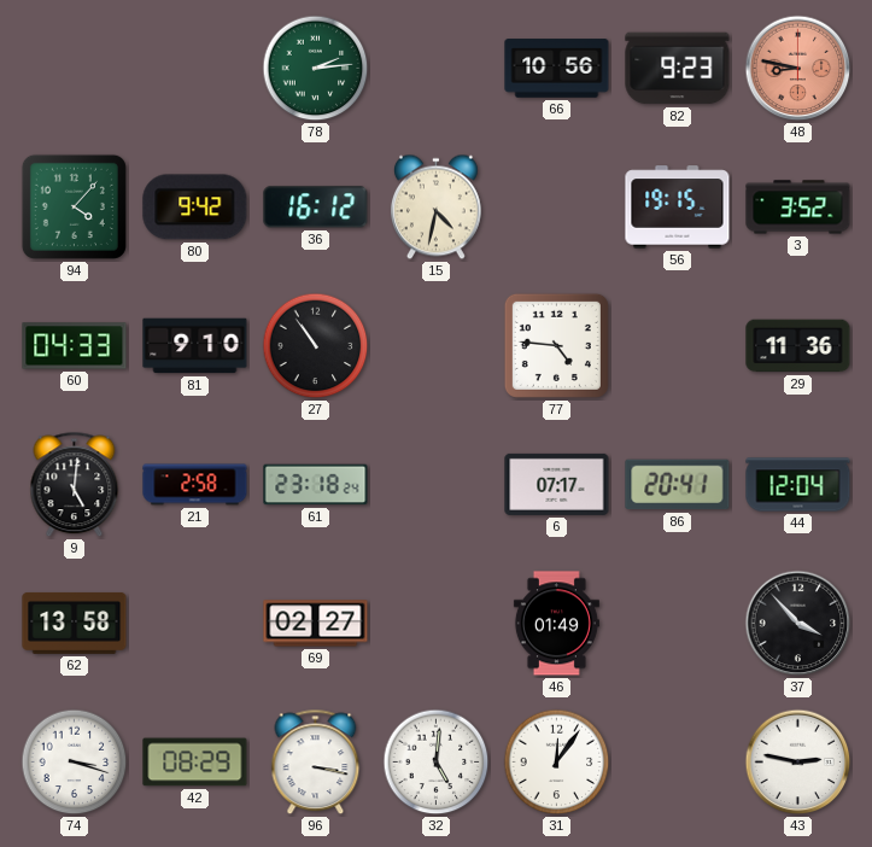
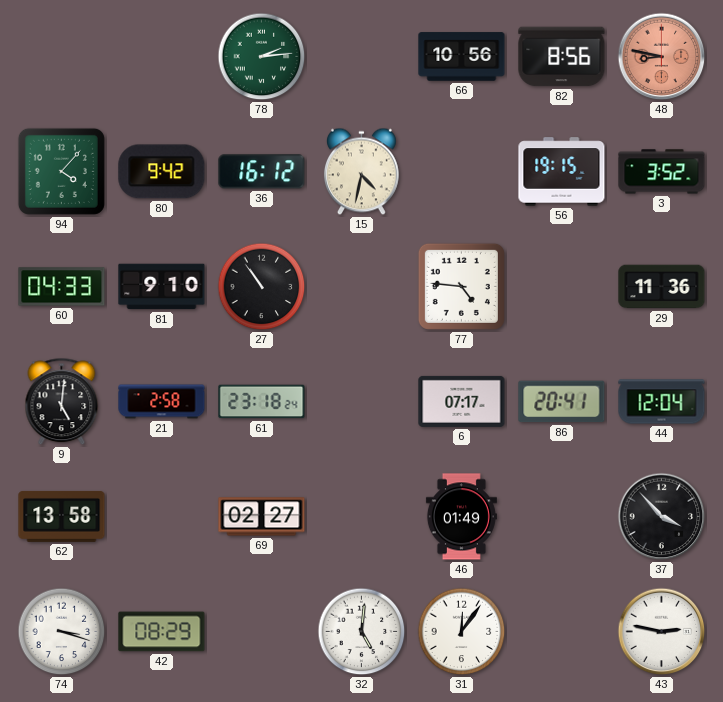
82: 9:23 -> 8:56
96: 3:17 -> none
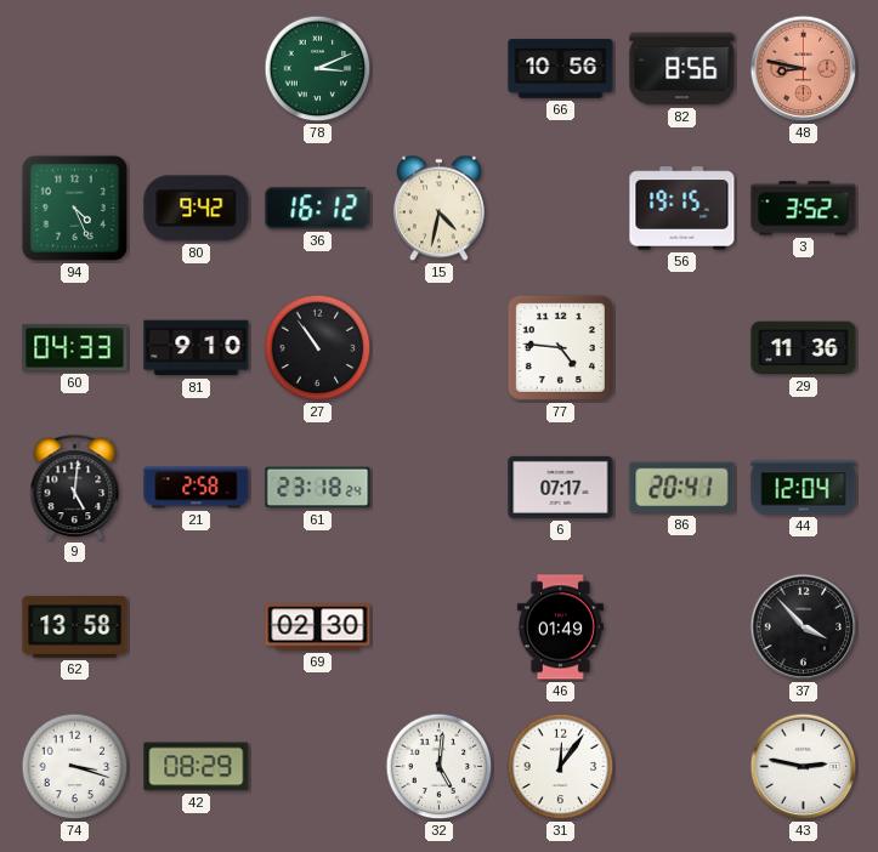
78: 2:14 -> 3:11
94: 4:07 -> 4:26
69: 02:27 -> 02:30
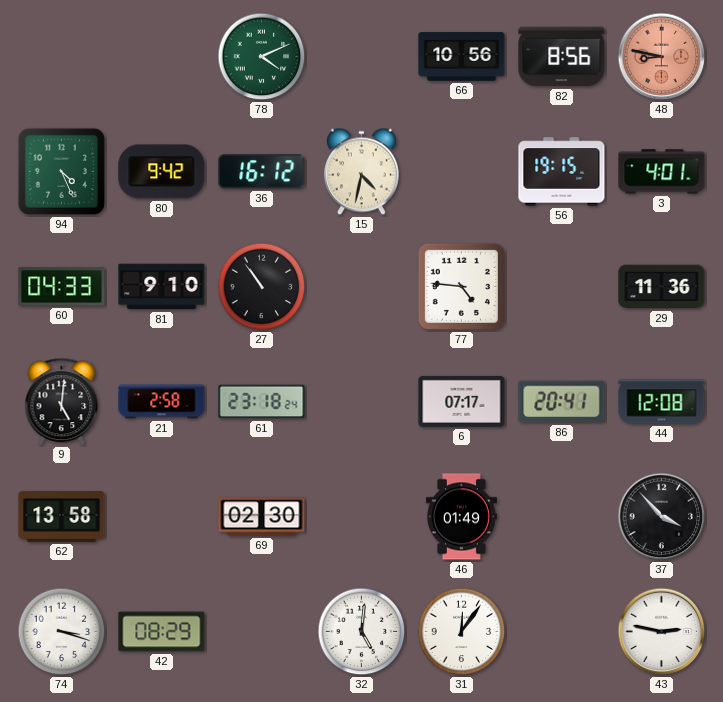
78: 3:11 -> 4:11
3: 3:52 -> 4:01
44: 12:04 -> 12:08
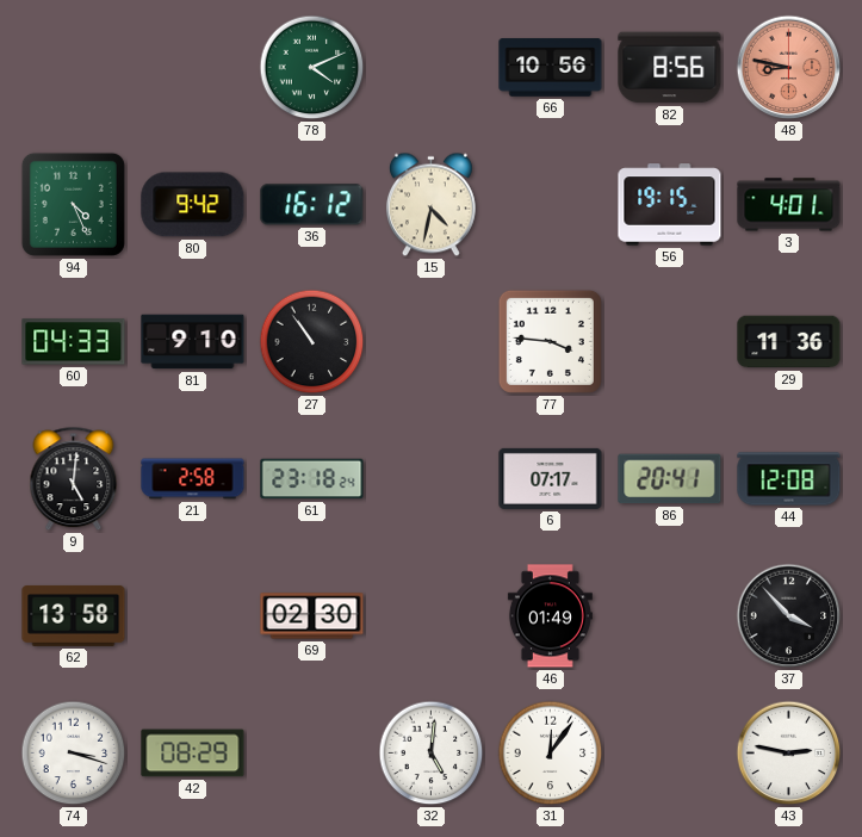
77: 4:46 -> 3:46
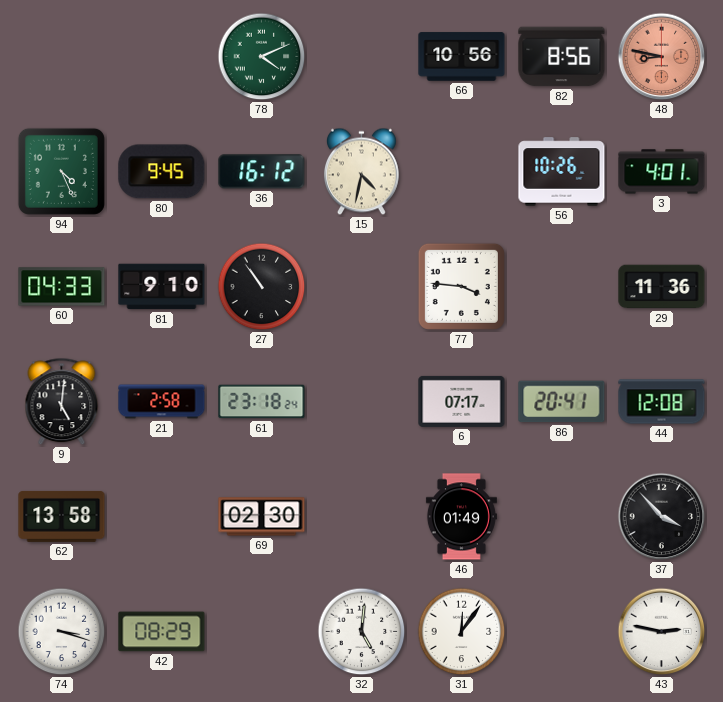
80: 9:42 -> 9:45
56: 19:15 -> 10:26
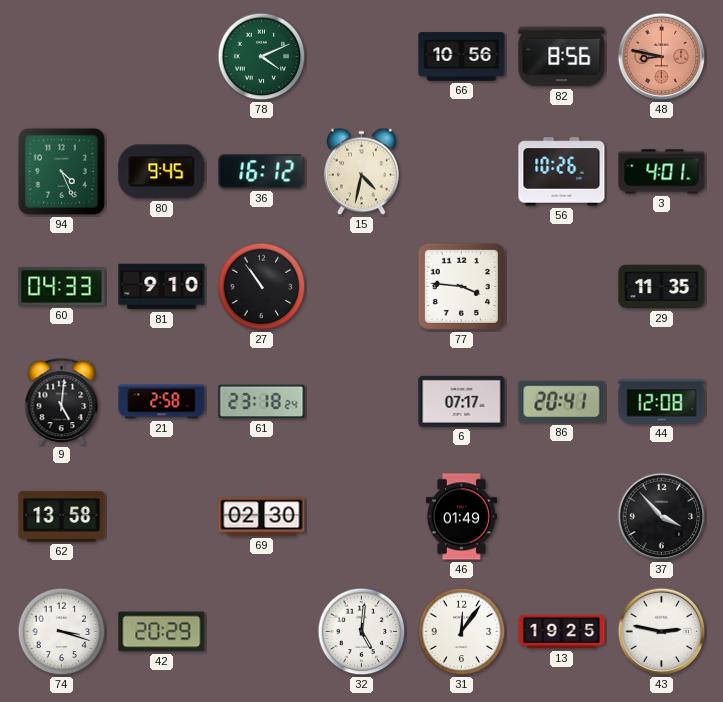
29: 11:36 -> 11:35
42: 08:29 -> 20:29
13: none -> 19:25
